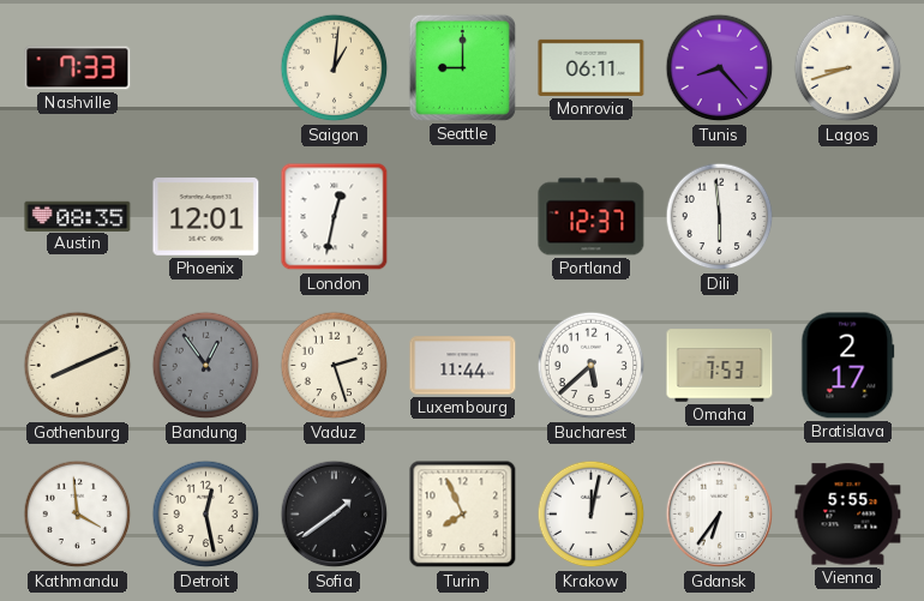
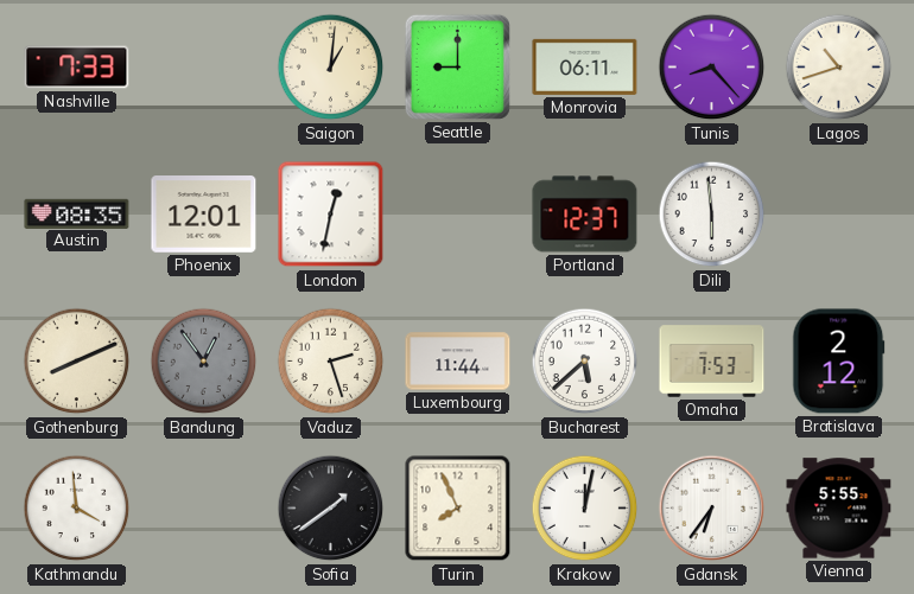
Lagos: 8:42 -> 10:42
Bratislava: 2:17 -> 2:12
Detroit: 12:28 -> none
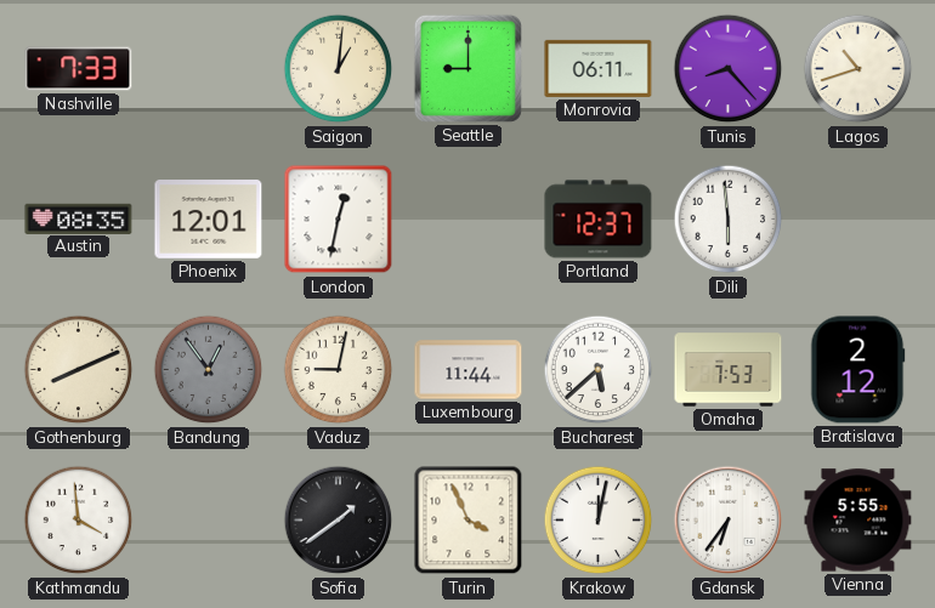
Vaduz: 2:27 -> 9:02
Turin: 7:56 -> 3:56
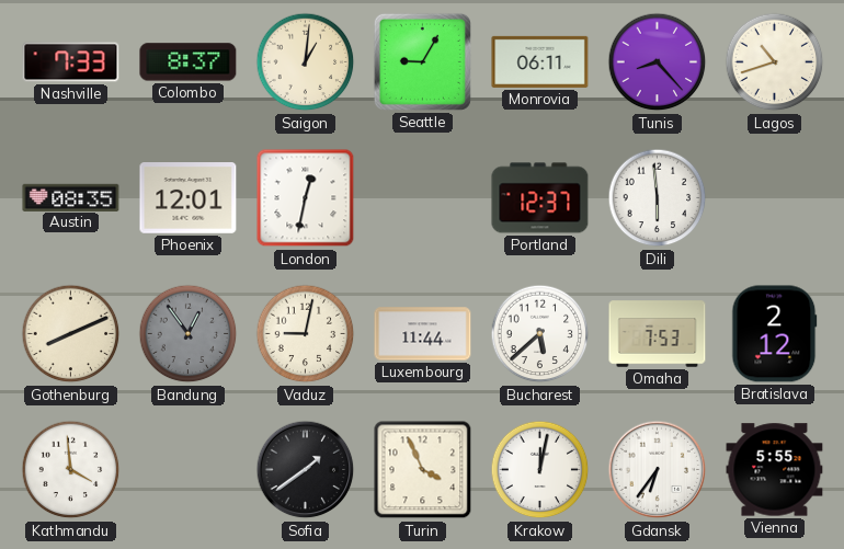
Colombo: none -> 8:37
Seattle: 9:00 -> 9:05
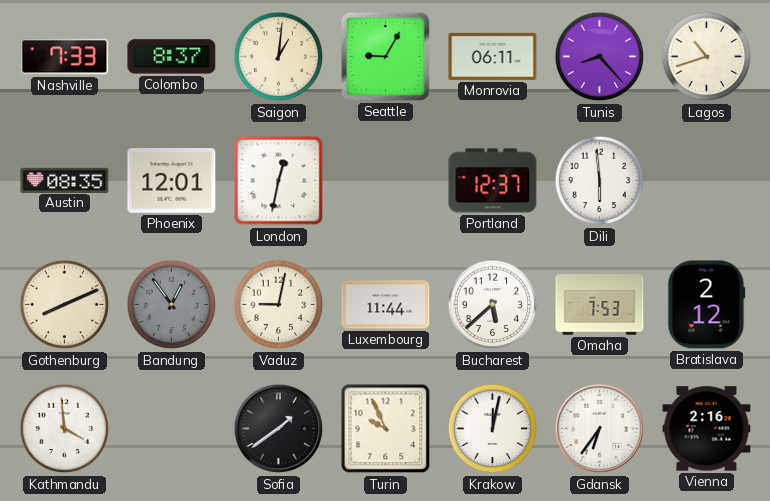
Turin: 3:56 -> 9:56
Vienna: 5:55 -> 2:16
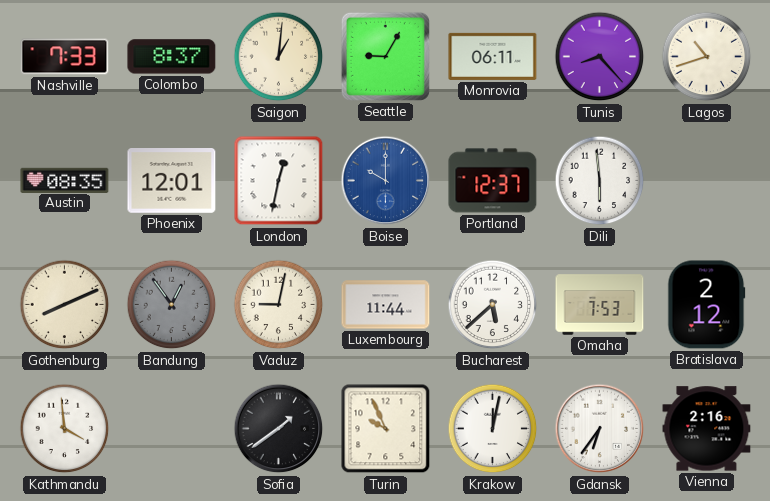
Boise: none -> 10:00
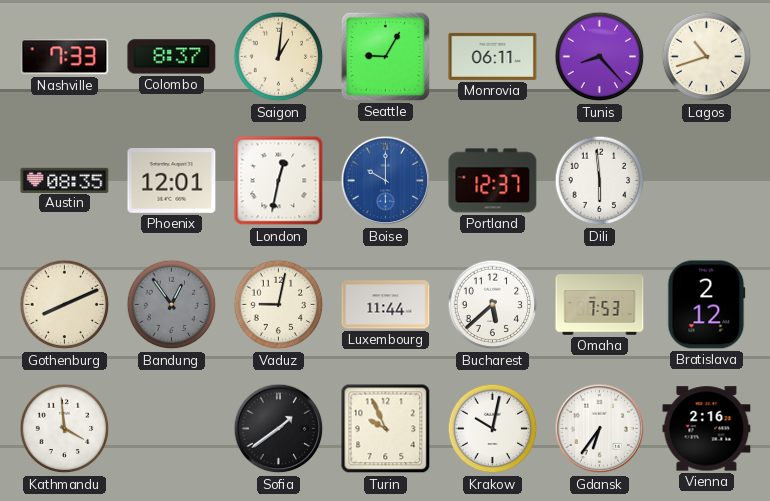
Krakow: 12:02 -> 10:02
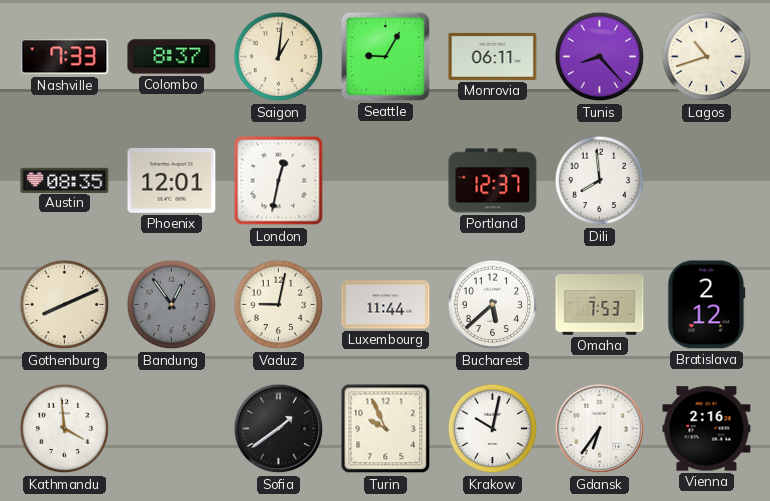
Boise: 10:00 -> none
Dili: 5:59 -> 7:59
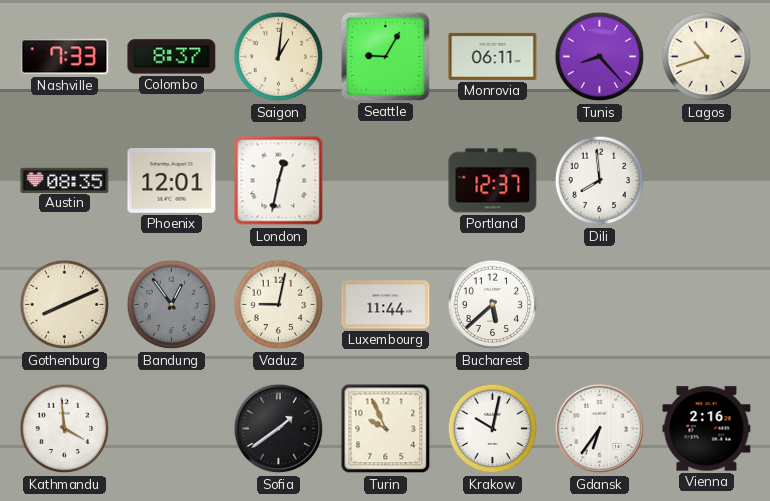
Omaha: 7:53 -> none
Bratislava: 2:12 -> none
